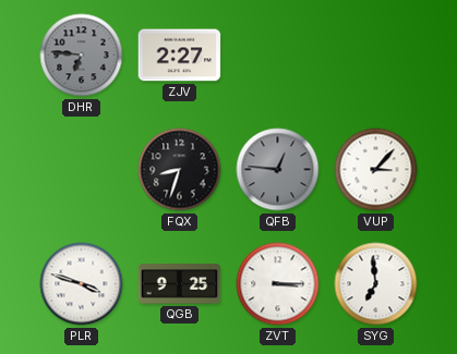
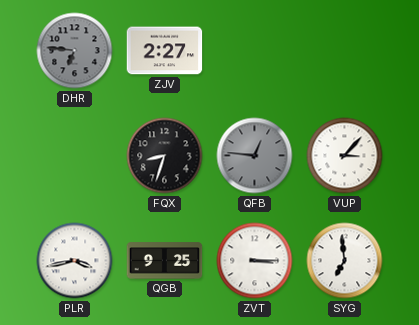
PLR: 3:48 -> 3:43
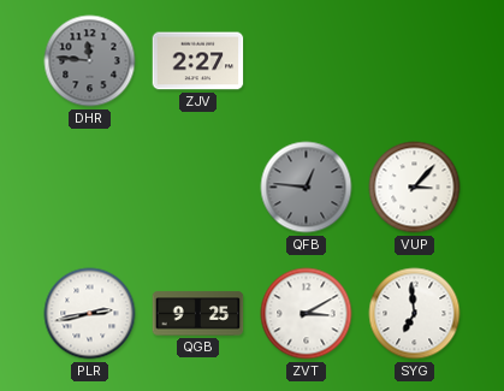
DHR: 6:46 -> 11:46
FQX: 8:33 -> none
PLR: 3:43 -> 2:43
ZVT: 3:15 -> 3:10
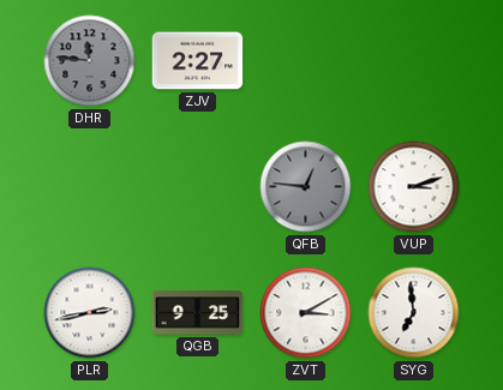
VUP: 3:07 -> 3:12
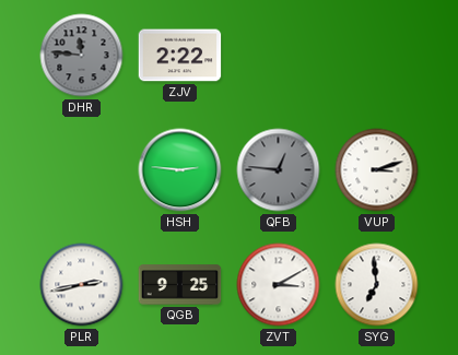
ZJV: 2:27 -> 2:22
HSH: none -> 2:46
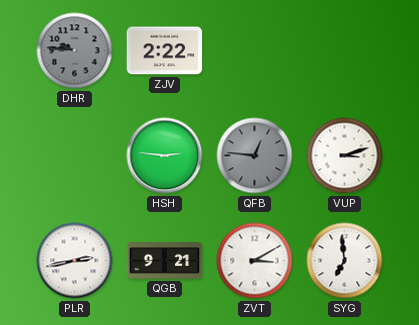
DHR: 11:46 -> 9:46
QGB: 9:25 -> 9:21
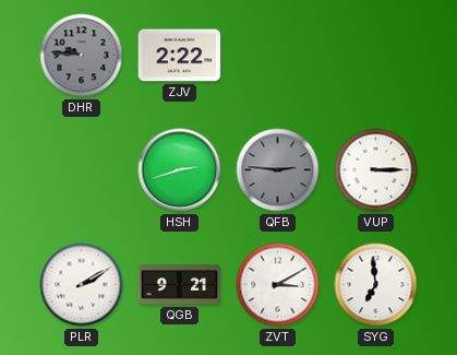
HSH: 2:46 -> 2:42
QFB: 12:46 -> 2:46
VUP: 3:12 -> 3:15
PLR: 2:43 -> 2:10
